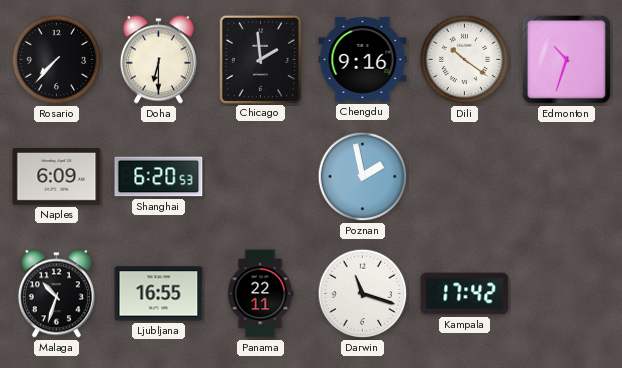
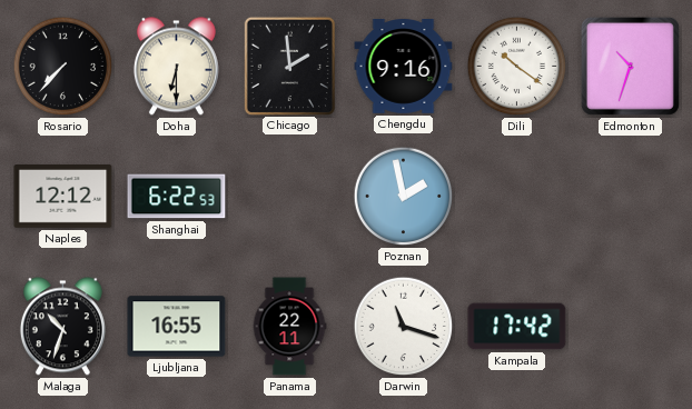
Naples: 6:09 -> 12:12
Shanghai: 6:20 -> 6:22
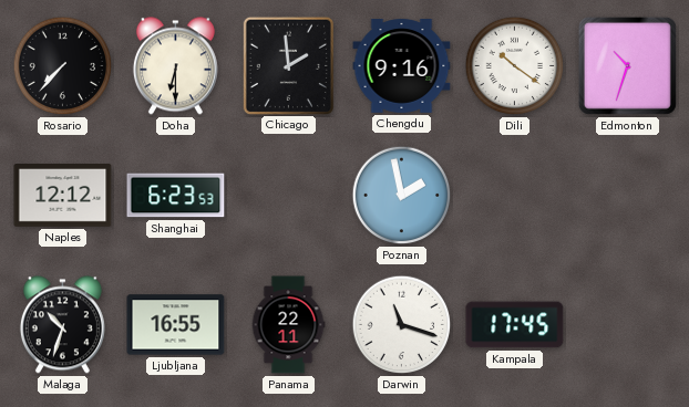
Shanghai: 6:22 -> 6:23
Kampala: 17:42 -> 17:45
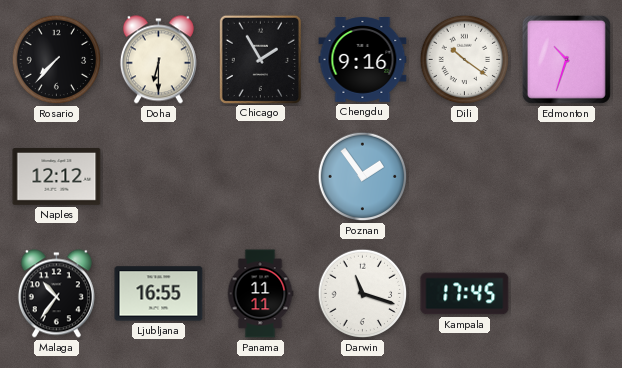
Chicago: 1:59 -> 1:55
Shanghai: 6:23 -> none
Poznan: 1:58 -> 1:54
Malaga: 10:33 -> 10:36
Panama: 22:11 -> 11:11
